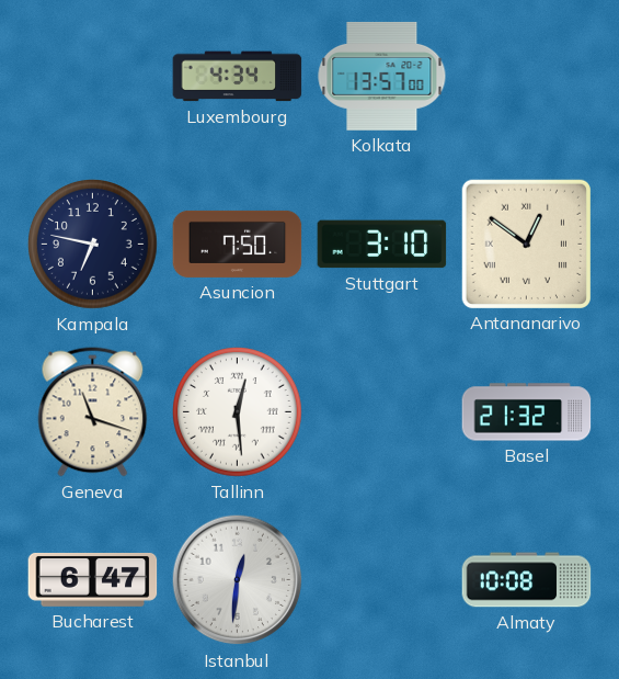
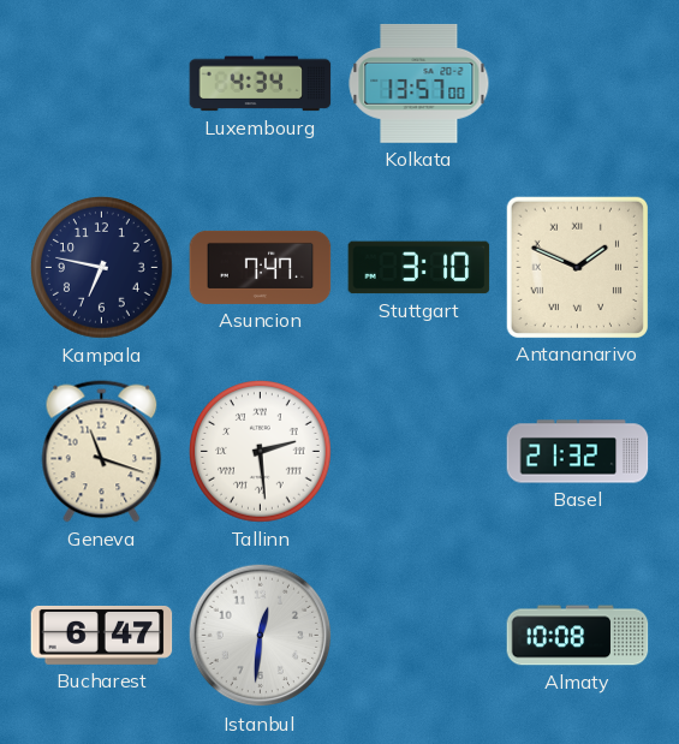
Asuncion: 7:50 -> 7:47
Antananarivo: 12:51 -> 1:49
Tallinn: 12:29 -> 2:29
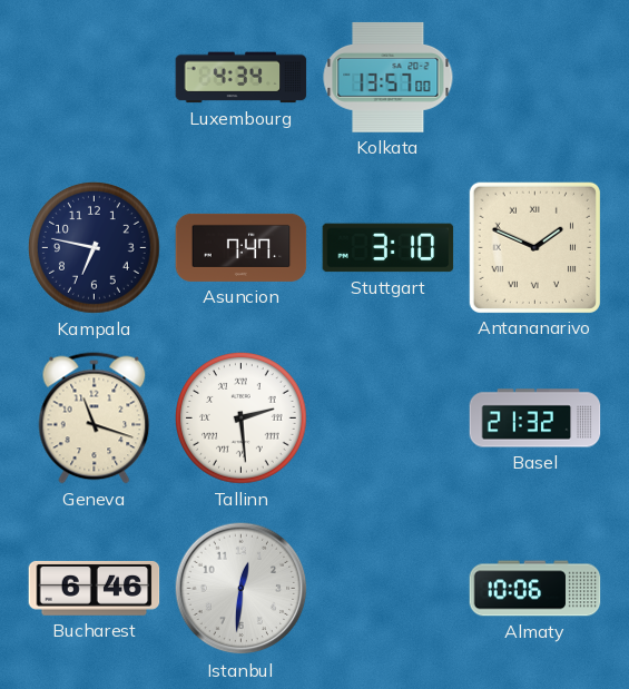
Bucharest: 6:47 -> 6:46
Almaty: 10:08 -> 10:06
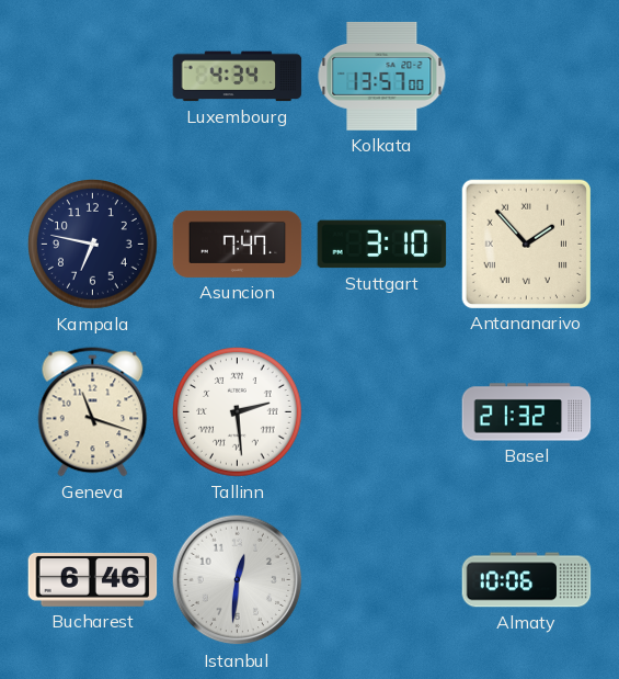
Antananarivo: 1:49 -> 1:53
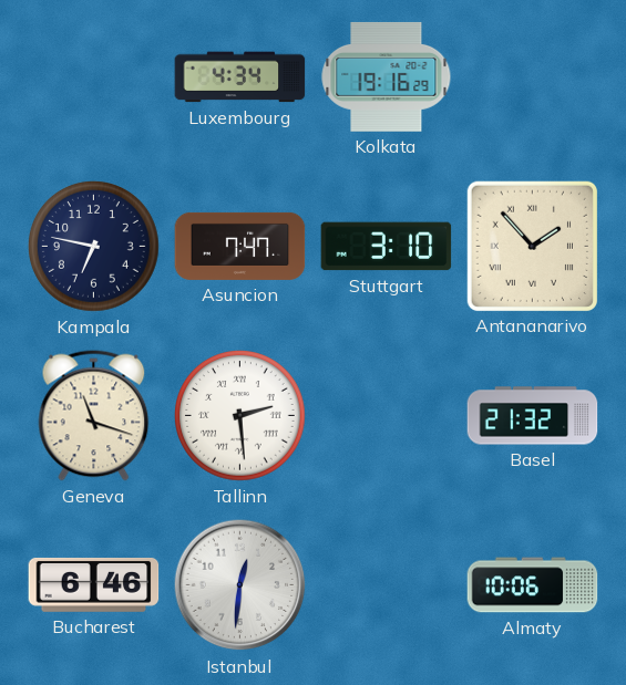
Kolkata: 13:57 -> 19:16
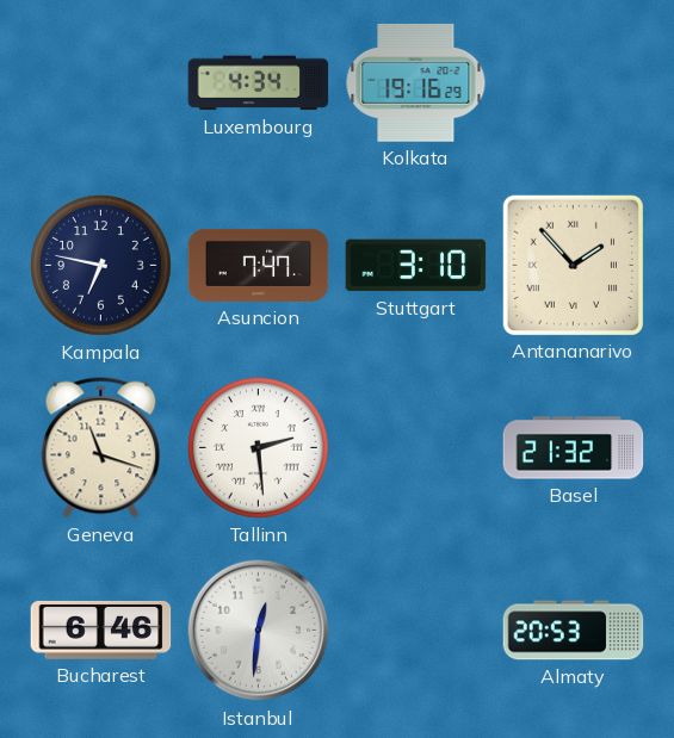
Almaty: 10:06 -> 20:53
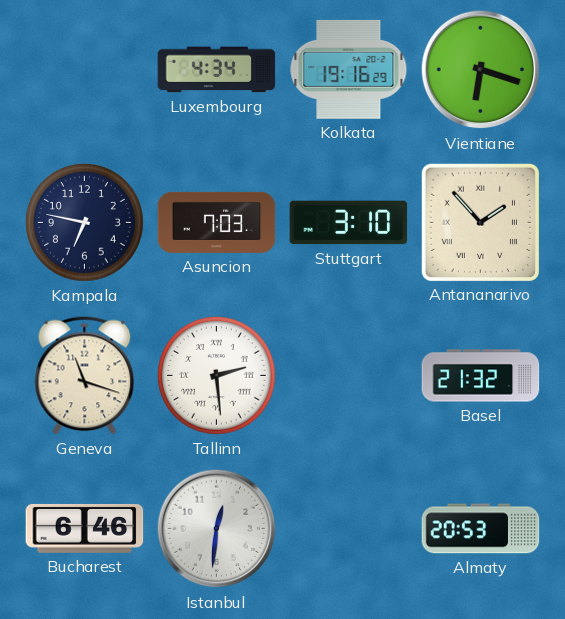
Vientiane: none -> 6:18
Asuncion: 7:47 -> 7:03
